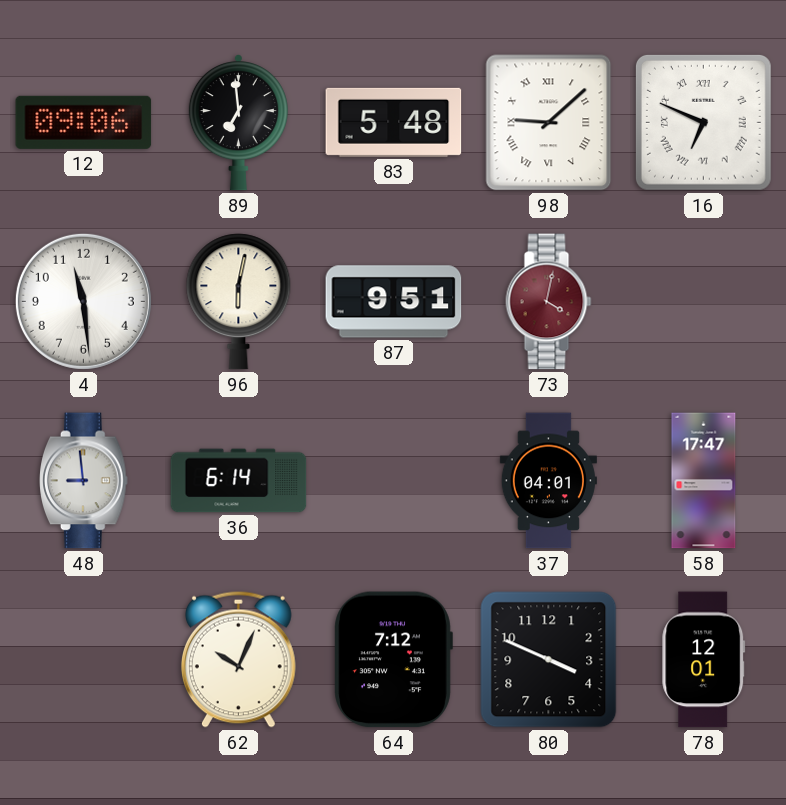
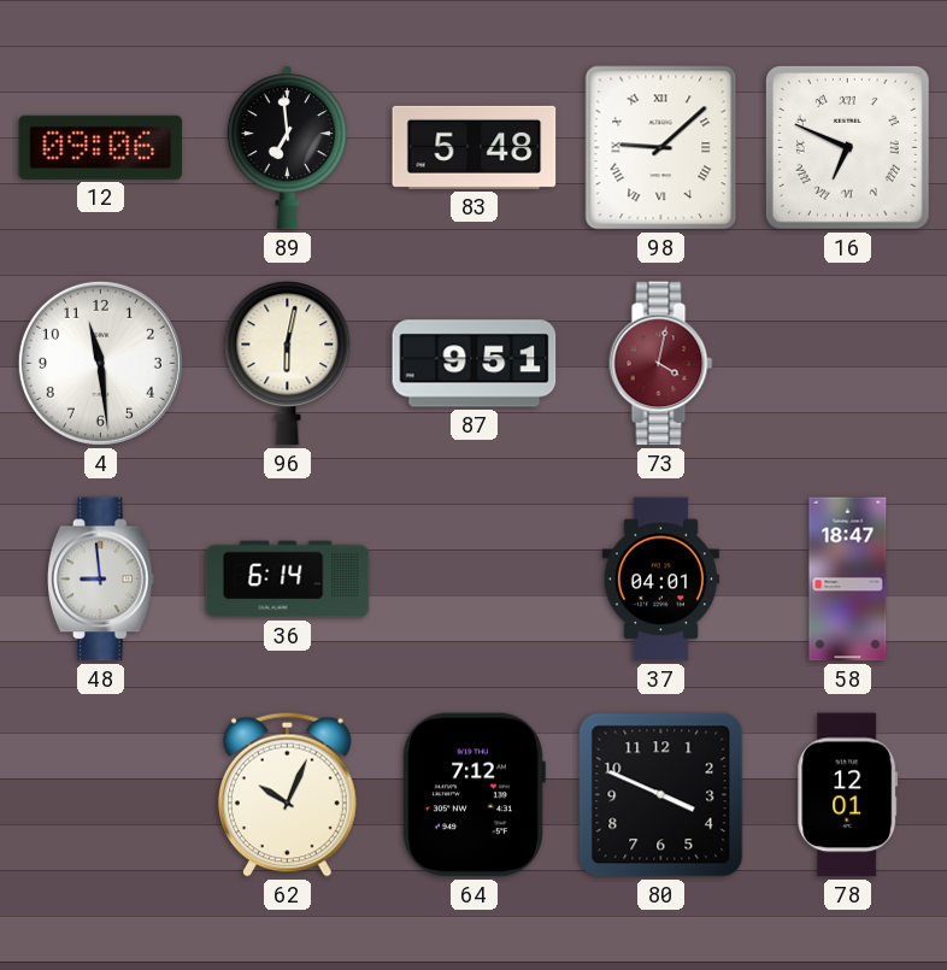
58: 17:47 -> 18:47
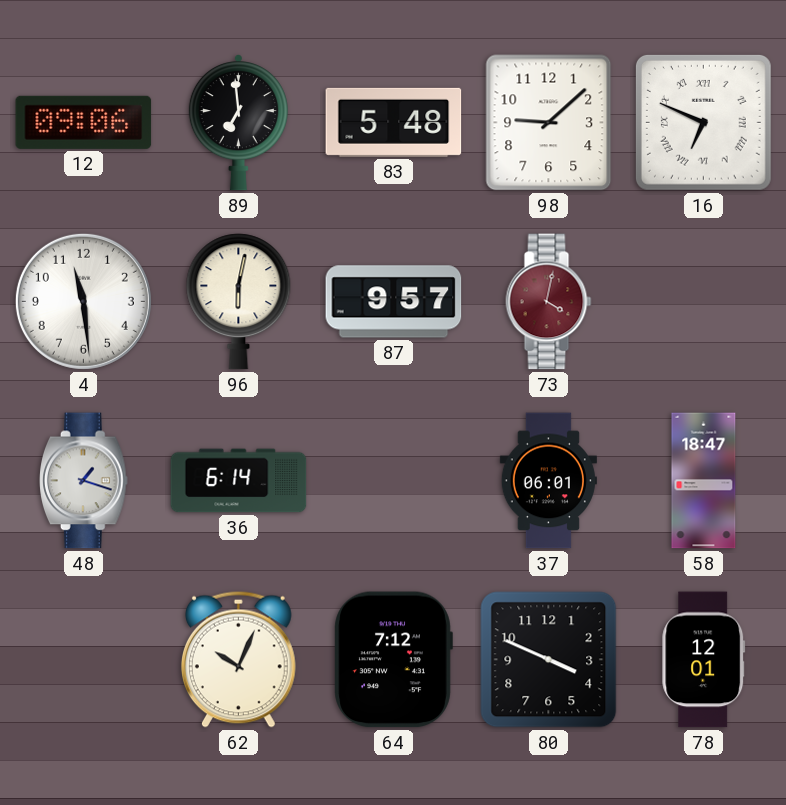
98 numerals: Roman -> Arabic
87: 9:51 -> 9:57
48: 8:59 -> 1:18
37: 04:01 -> 06:01
